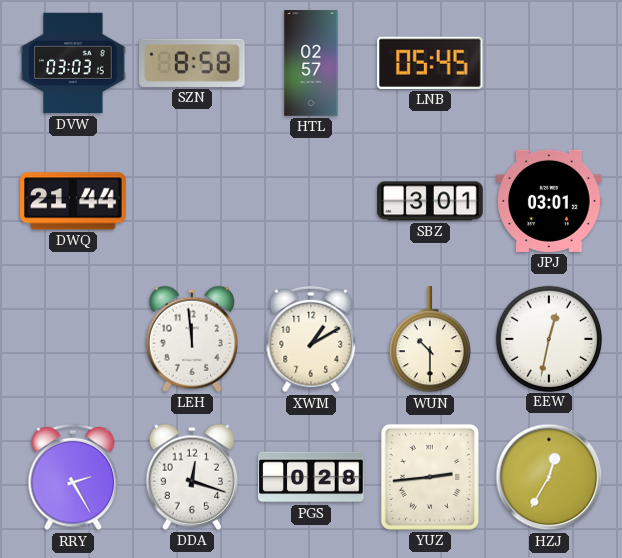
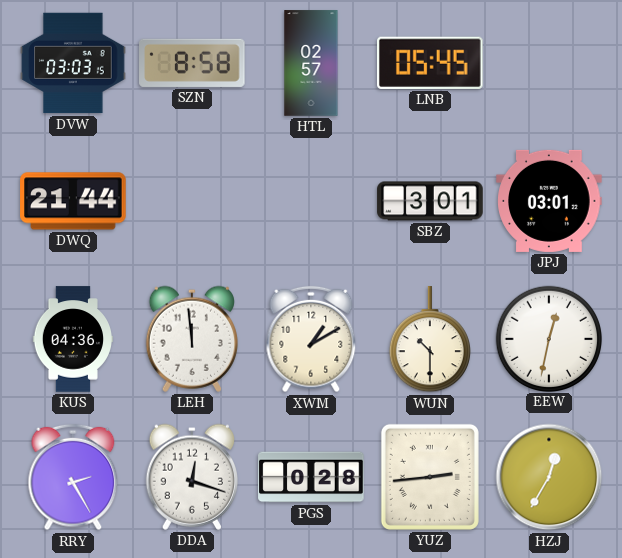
KUS: none -> 04:36
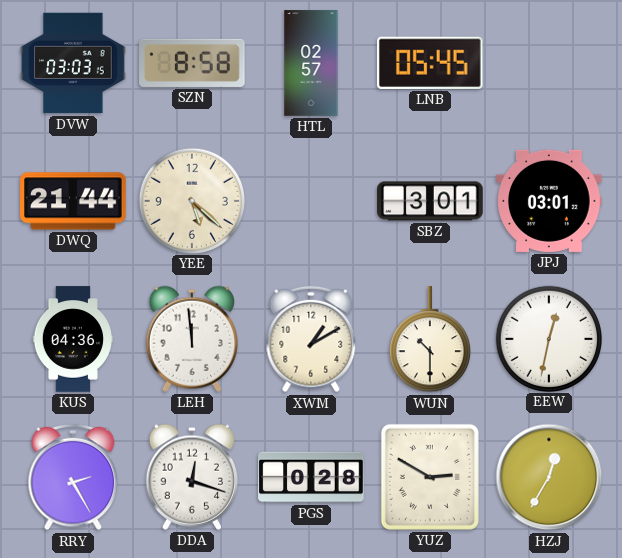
YEE: none -> 5:22
YUZ: 2:44 -> 2:50
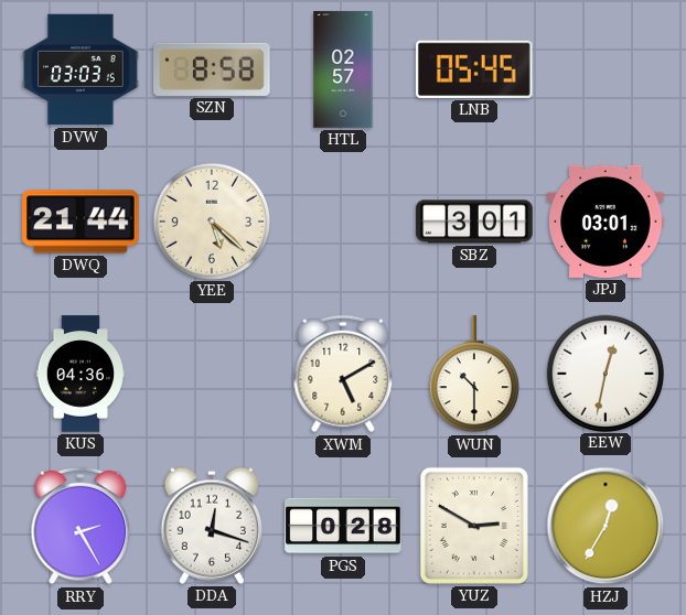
LEH: 11:59 -> none
XWM: 1:10 -> 5:10
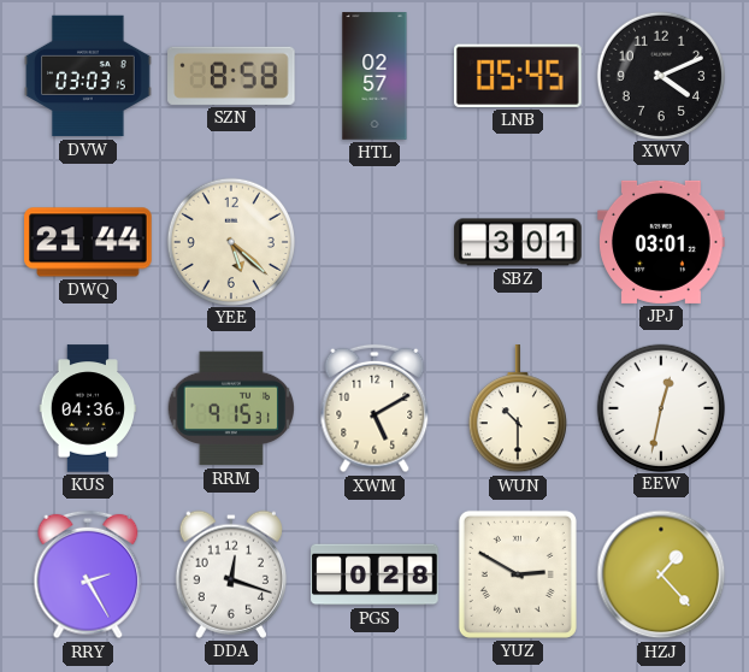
XWV: none -> 4:11
RRM: none -> 9:15
HZJ: 12:35 -> 1:23
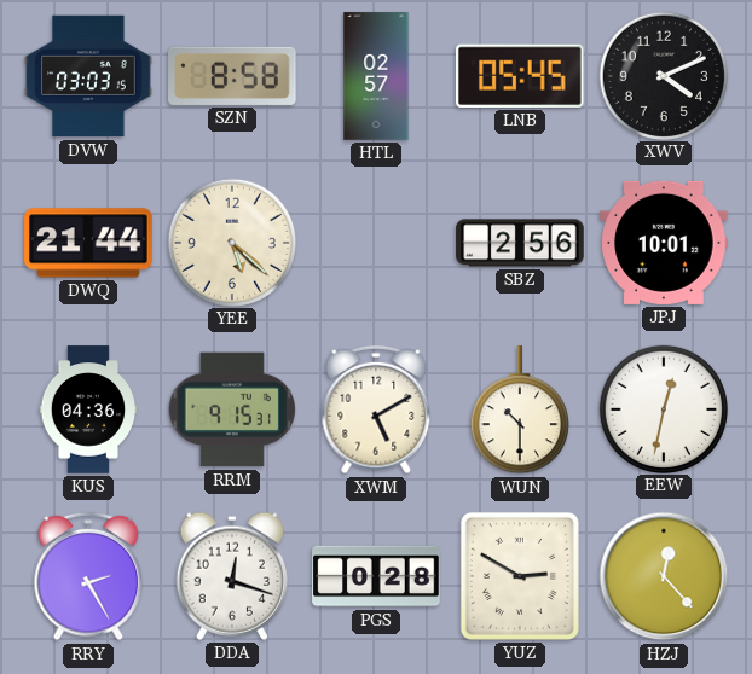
SBZ: 3:01 -> 2:56
JPJ: 03:01 -> 10:01
HZJ: 1:23 -> 12:23
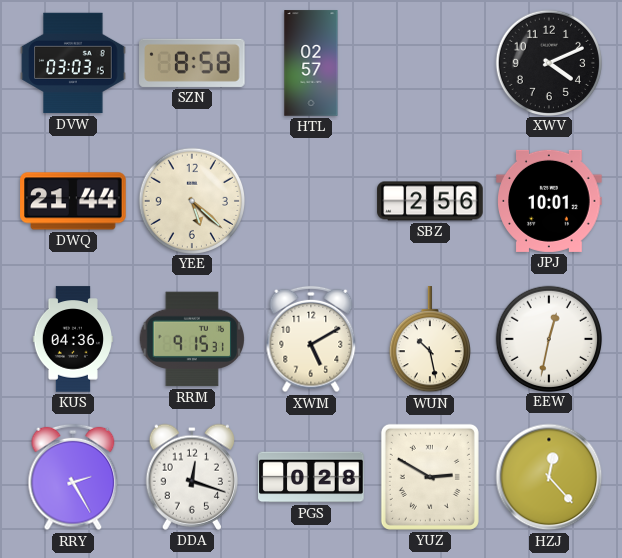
LNB: 05:45 -> none
WUN: 10:30 -> 10:28
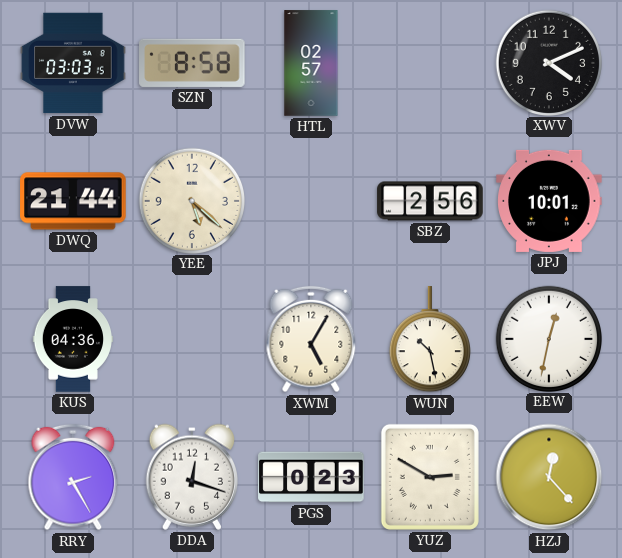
RRM: 9:15 -> none
XWM: 5:10 -> 5:05
PGS: 0:28 -> 0:23
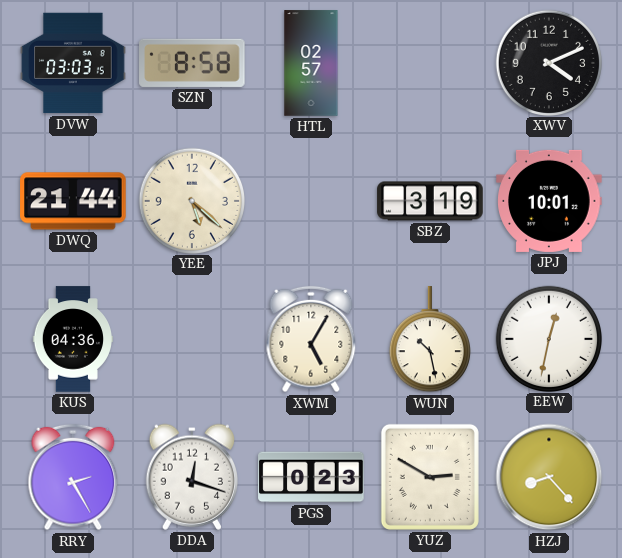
SBZ: 2:56 -> 3:19
HZJ: 12:23 -> 8:23
